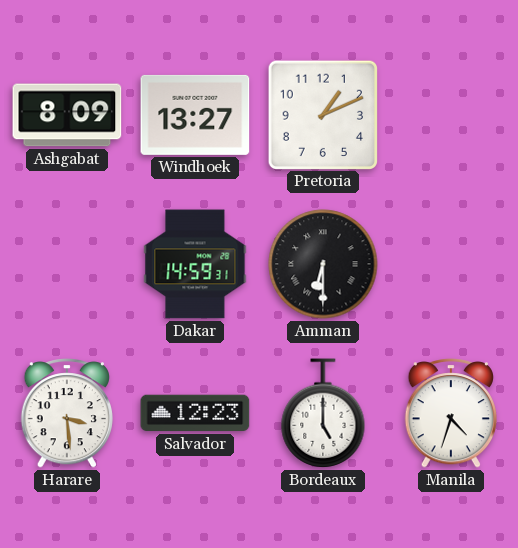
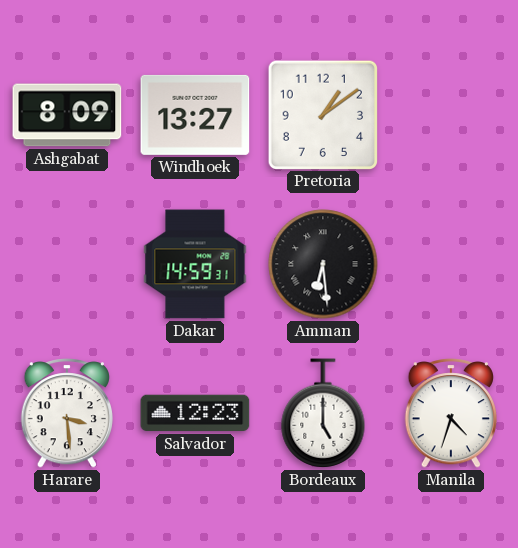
Pretoria: 1:11 -> 1:09
Amman: 6:30 -> 6:29
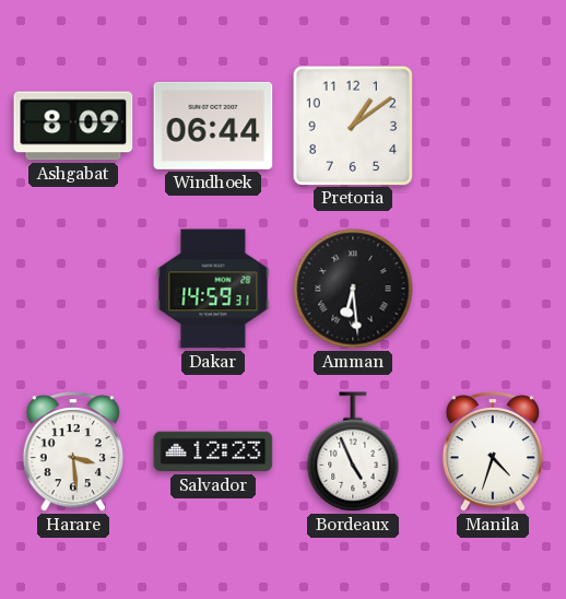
Windhoek: 13:27 -> 06:44
Bordeaux: 5:00 -> 4:56
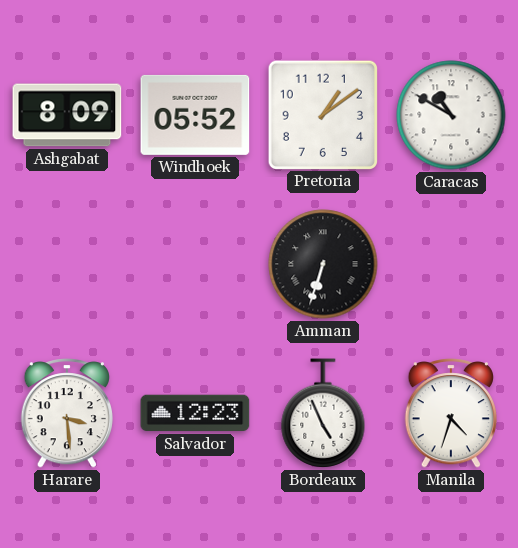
Windhoek: 06:44 -> 05:52
Caracas: none -> 10:50
Dakar: 14:59 -> none
Amman: 6:29 -> 6:33
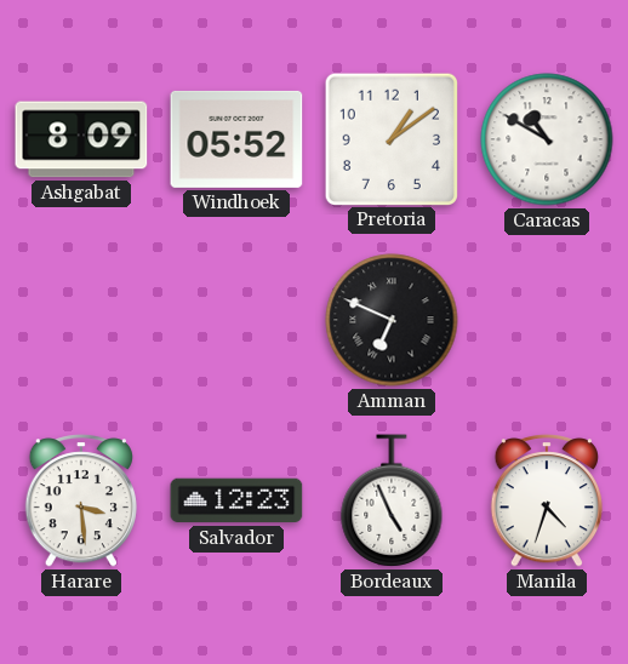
Amman: 6:33 -> 6:49
